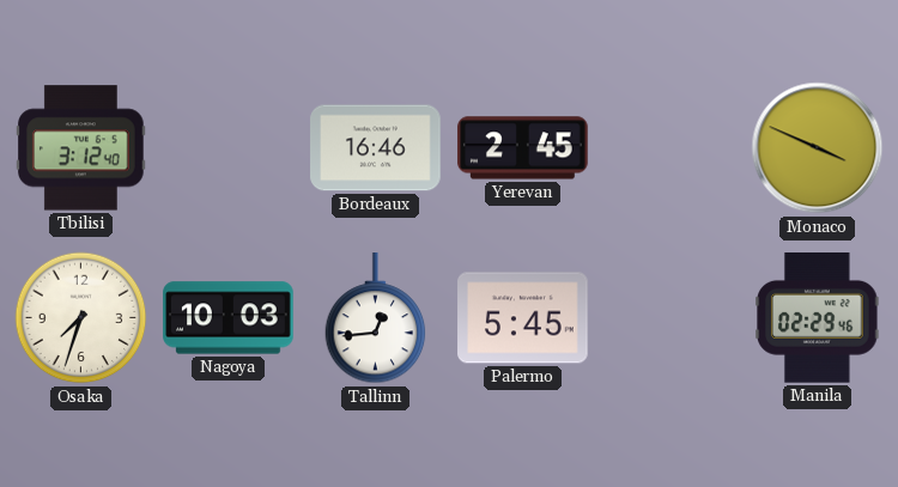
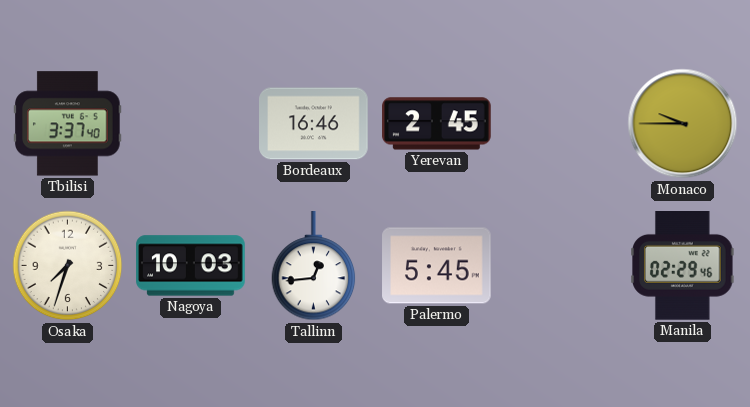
Tbilisi: 3:12 -> 3:37
Monaco: 3:49 -> 9:45
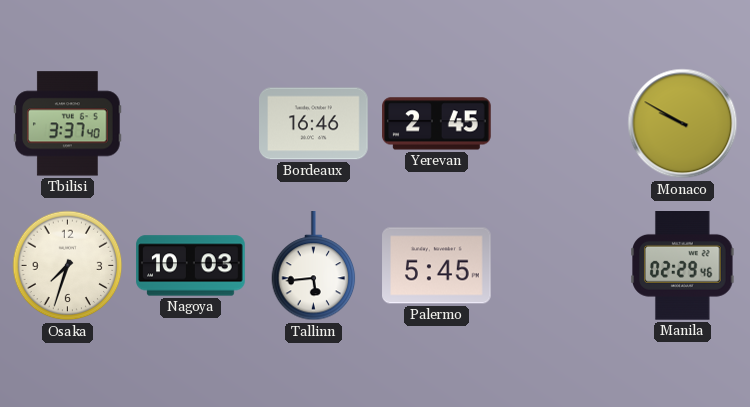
Monaco: 9:45 -> 9:50
Tallinn: 12:44 -> 5:44
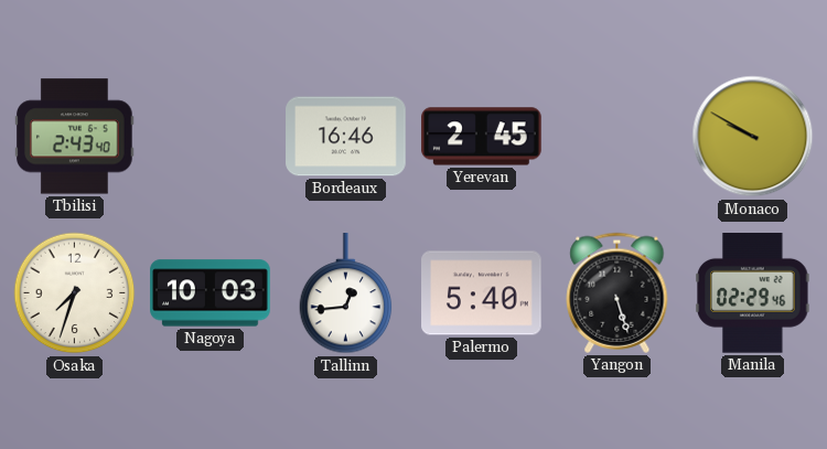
Tbilisi: 3:37 -> 2:43
Tallinn: 5:44 -> 12:44
Palermo: 5:45 -> 5:40
Yangon: none -> 5:27
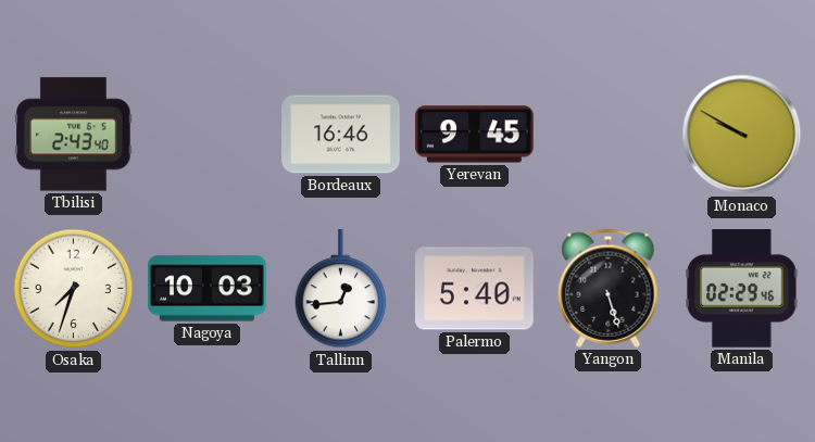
Yerevan: 2:45 -> 9:45
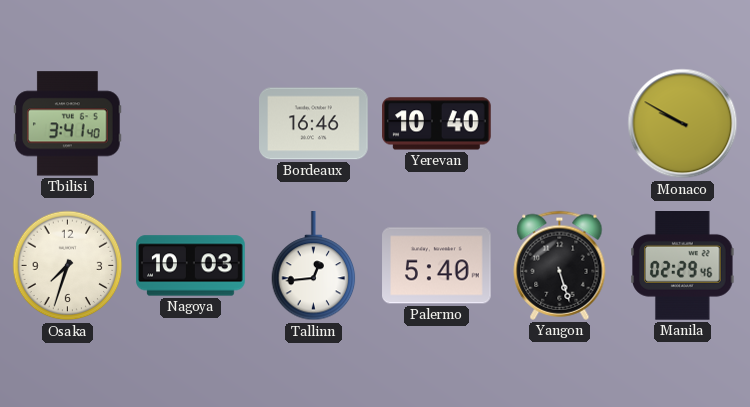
Tbilisi: 2:43 -> 3:41
Yerevan: 9:45 -> 10:40
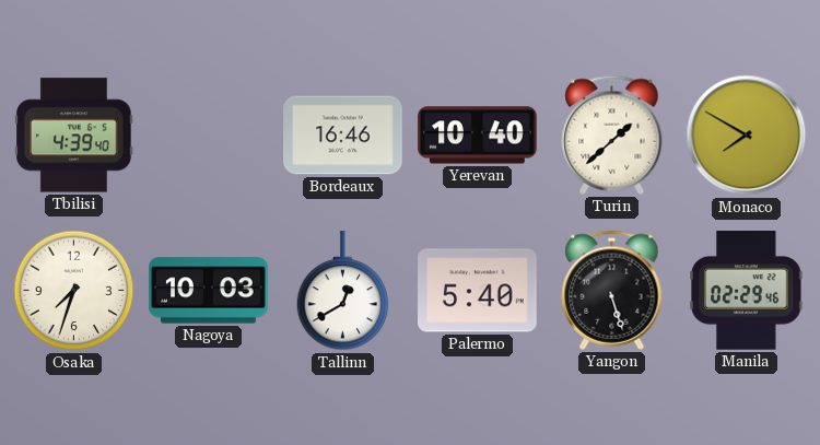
Tbilisi: 3:41 -> 4:39
Turin: none -> 1:38
Monaco: 9:50 -> 7:50
Tallinn: 12:44 -> 12:40
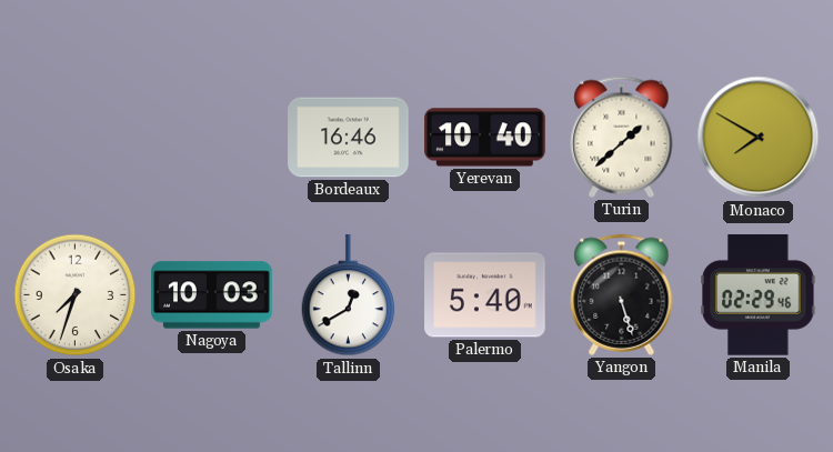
Tbilisi: 4:39 -> none
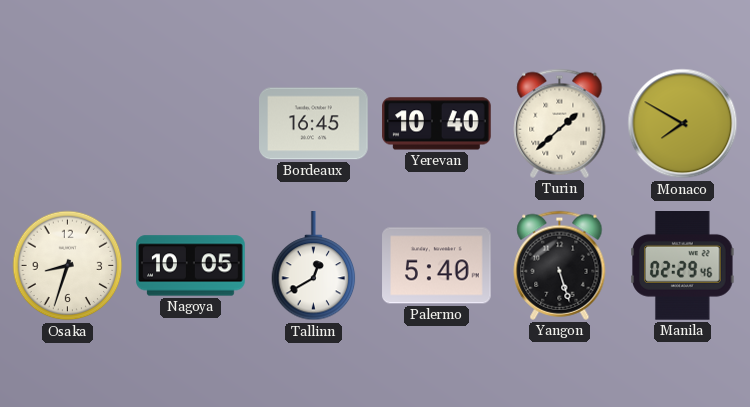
Bordeaux: 16:46 -> 16:45
Osaka: 7:33 -> 8:33
Nagoya: 10:03 -> 10:05
